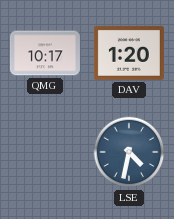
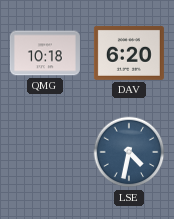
QMG: 10:17 -> 10:18
DAV: 1:20 -> 6:20
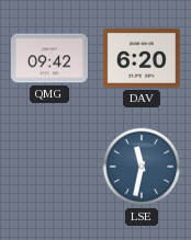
QMG: 10:18 -> 09:42
LSE: 4:32 -> 11:32
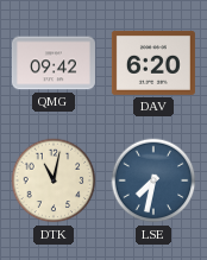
DTK: none -> 11:02
LSE: 11:32 -> 7:32
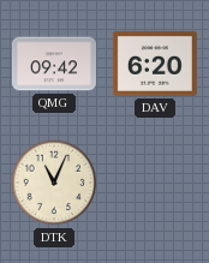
DTK: 11:02 -> 11:04
LSE: 7:32 -> none
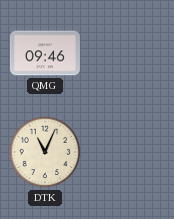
QMG: 09:42 -> 09:46
DAV: 6:20 -> none
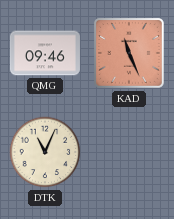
KAD: none -> 11:26
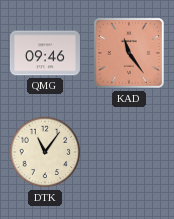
KAD: 11:26 -> 11:24
DTK: 11:04 -> 11:06
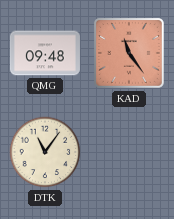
QMG: 09:46 -> 09:48
